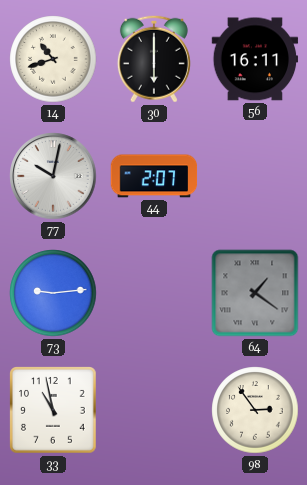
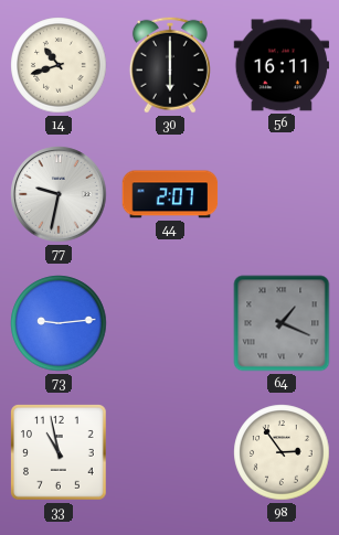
77: 10:02 -> 9:32
64: 1:21 -> 1:19
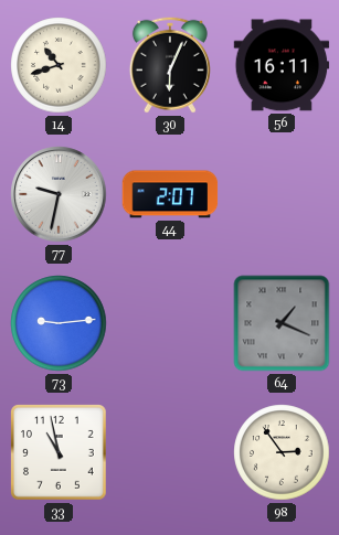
30: 6:00 -> 6:04
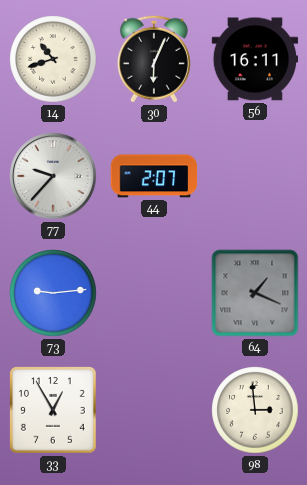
77: 9:32 -> 9:37
33: 10:58 -> 12:55
98: 2:54 -> 2:59
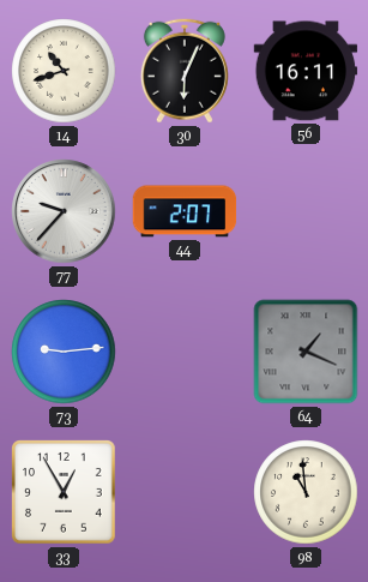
98: 2:59 -> 10:59
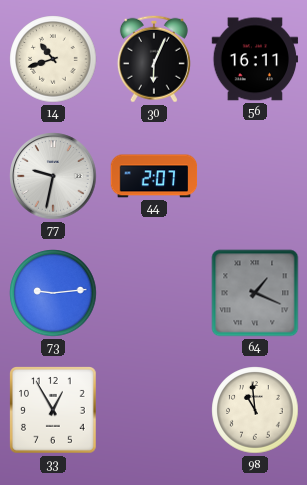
77: 9:37 -> 9:32
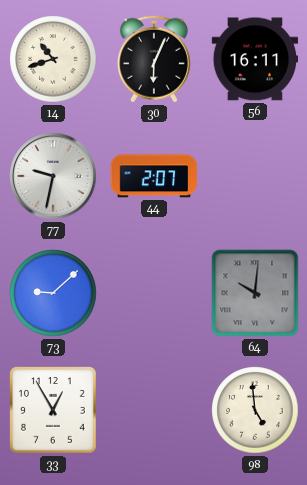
73: 9:14 -> 9:08
64: 1:19 -> 10:01
98: 10:59 -> 4:59
